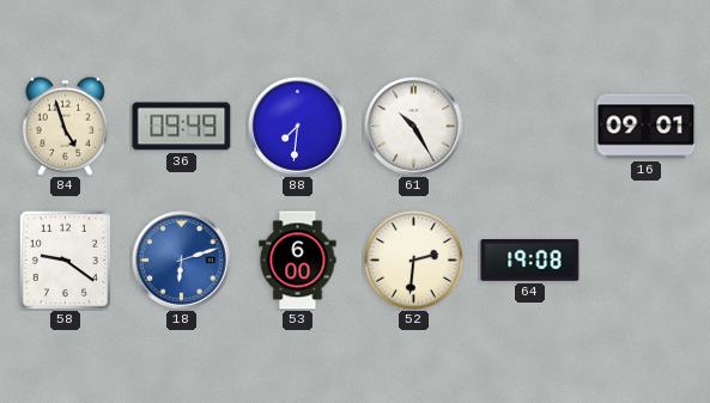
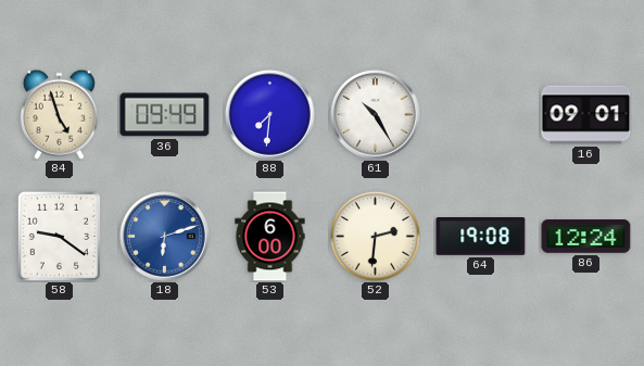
86: none -> 12:24
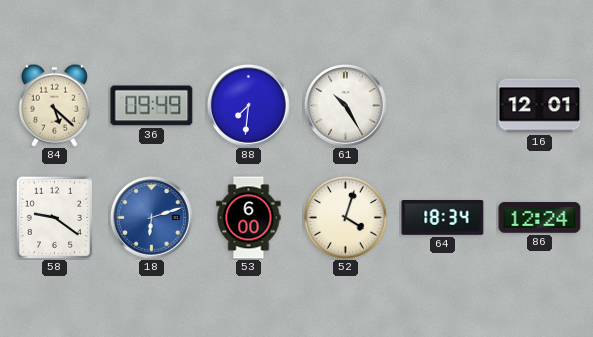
84: 4:57 -> 5:22
16: 09:01 -> 12:01
52: 2:31 -> 4:03
64: 19:08 -> 18:34
